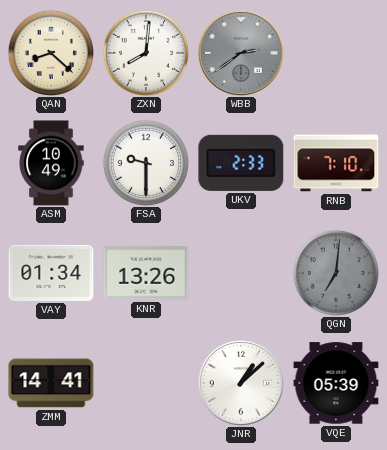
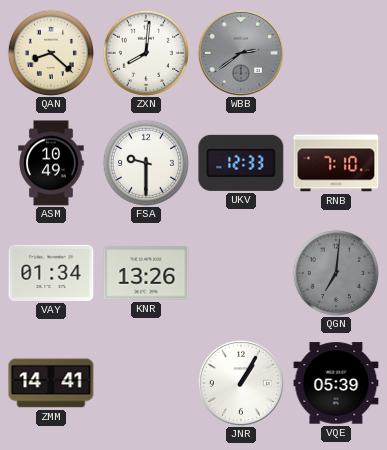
UKV: 2:33 -> 12:33
JNR: 1:08 -> 1:05
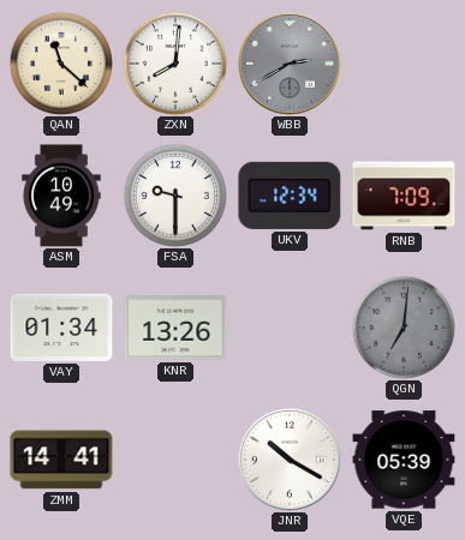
QAN: 8:22 -> 11:22
WBB: 2:39 -> 2:40
UKV: 12:33 -> 12:34
RNB: 7:10 -> 7:09
JNR: 1:05 -> 10:20
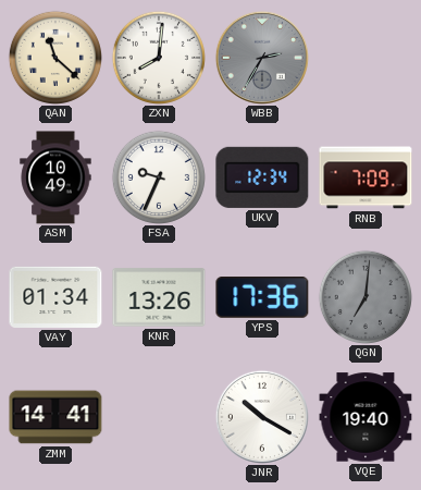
WBB: 2:40 -> 2:35
FSA: 9:30 -> 9:34
YPS: none -> 17:36
VQE: 05:39 -> 19:40
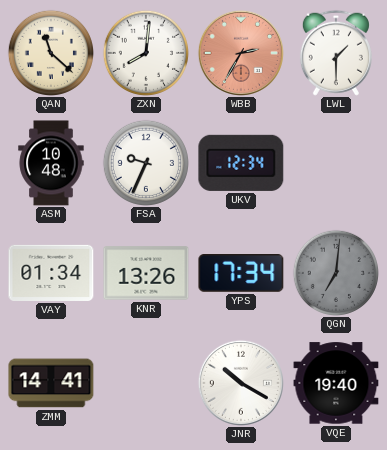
WBB dial: grey -> salmon
LWL: none -> 1:30
ASM: 10:49 -> 10:48
RNB: 7:09 -> none
YPS: 17:36 -> 17:34
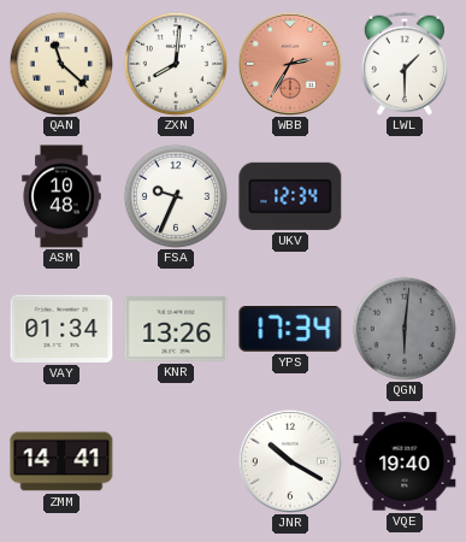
QGN: 7:01 -> 6:01
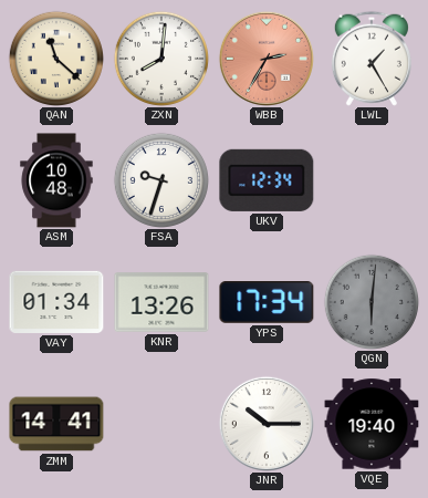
LWL: 1:30 -> 1:25
FSA: 9:34 -> 9:33
JNR: 10:20 -> 10:15
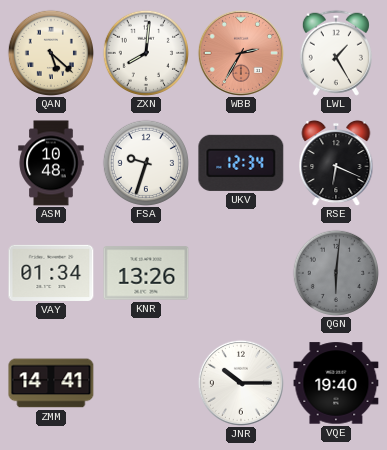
QAN: 11:22 -> 5:22
RSE: none -> 6:19
YPS: 17:34 -> none
